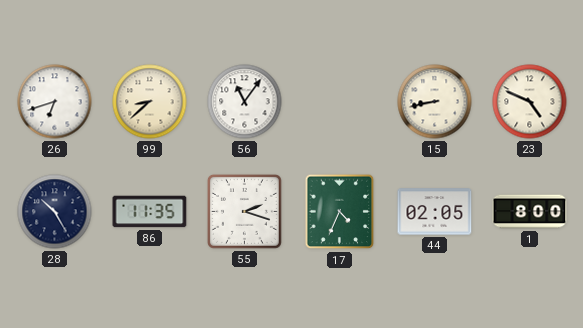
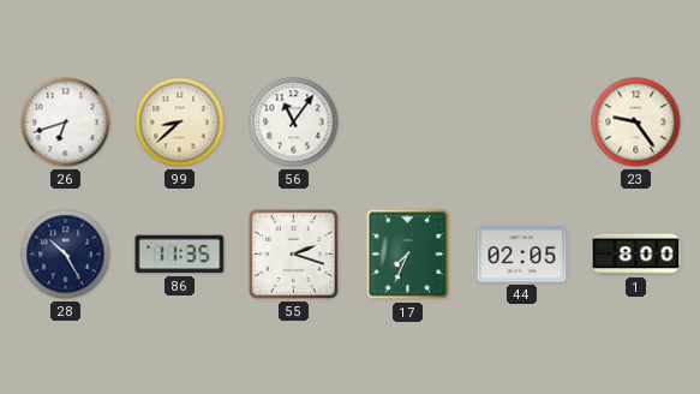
15: 8:43 -> none
23: 4:49 -> 9:24
17: 4:34 -> 7:34
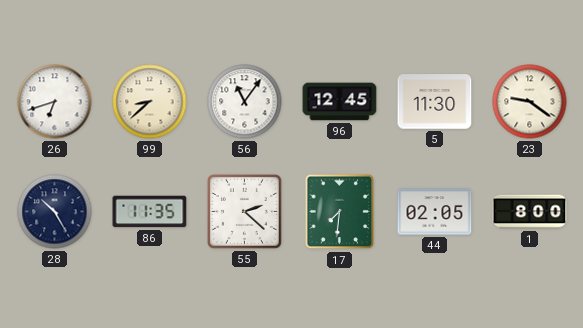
96: none -> 12:45
5: none -> 11:30
23: 9:24 -> 9:21
55: 2:18 -> 2:22
17: 7:34 -> 7:31
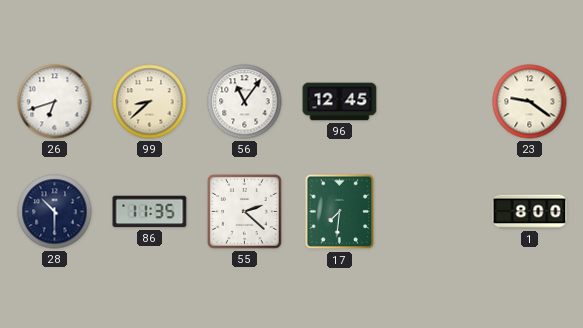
5: 11:30 -> none
28: 10:25 -> 10:30
44: 02:05 -> none
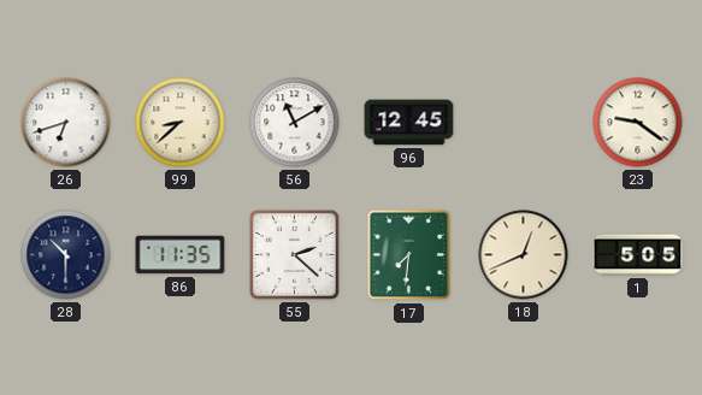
56: 11:06 -> 11:10
18: none -> 12:41
1: 8:00 -> 5:05
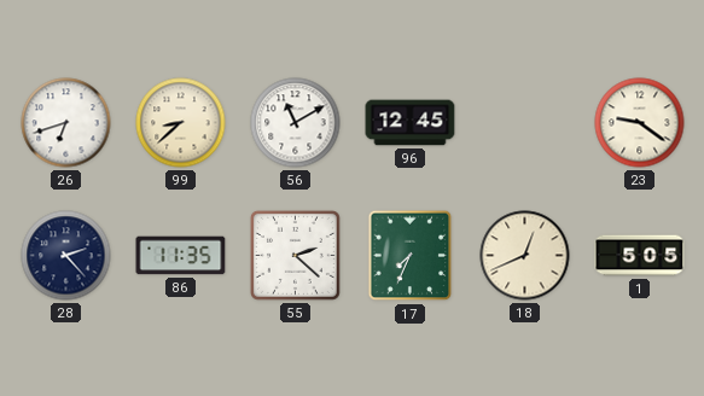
28: 10:30 -> 2:23
17: 7:31 -> 7:34
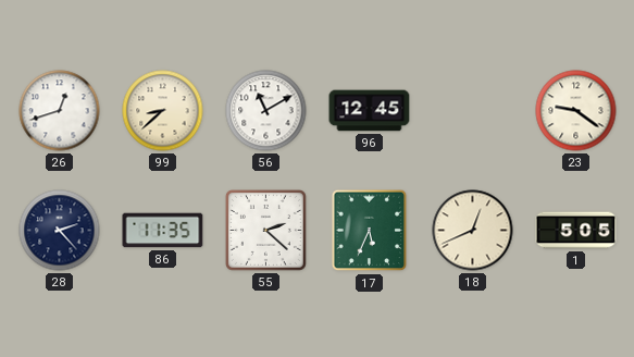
26: 6:42 -> 12:42
17: 7:34 -> 5:34
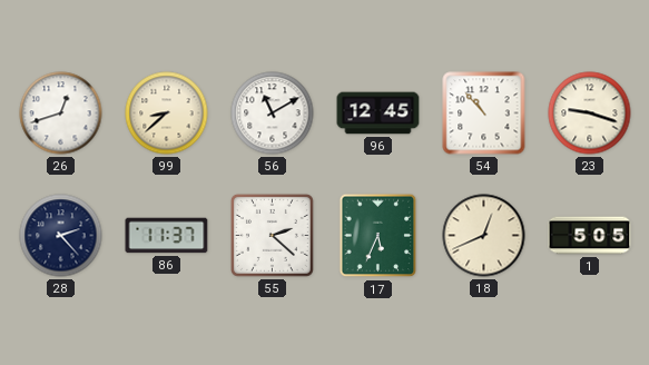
54: none -> 10:53
23: 9:21 -> 9:18
86: 11:35 -> 11:37
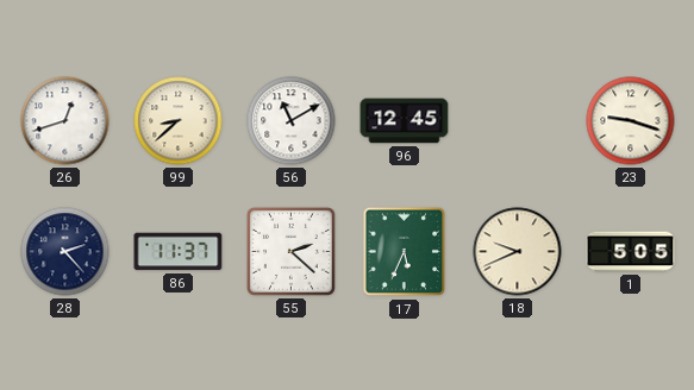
54: 10:53 -> none
18: 12:41 -> 9:41
